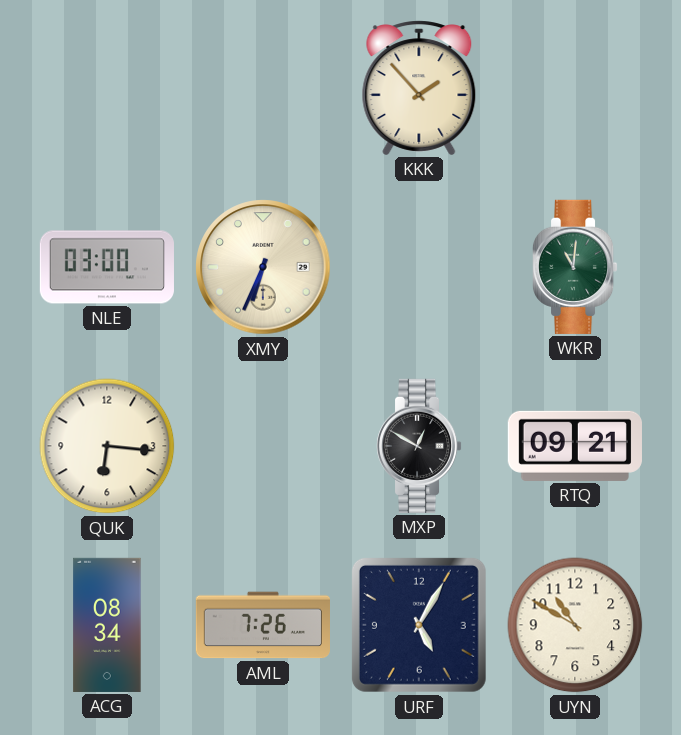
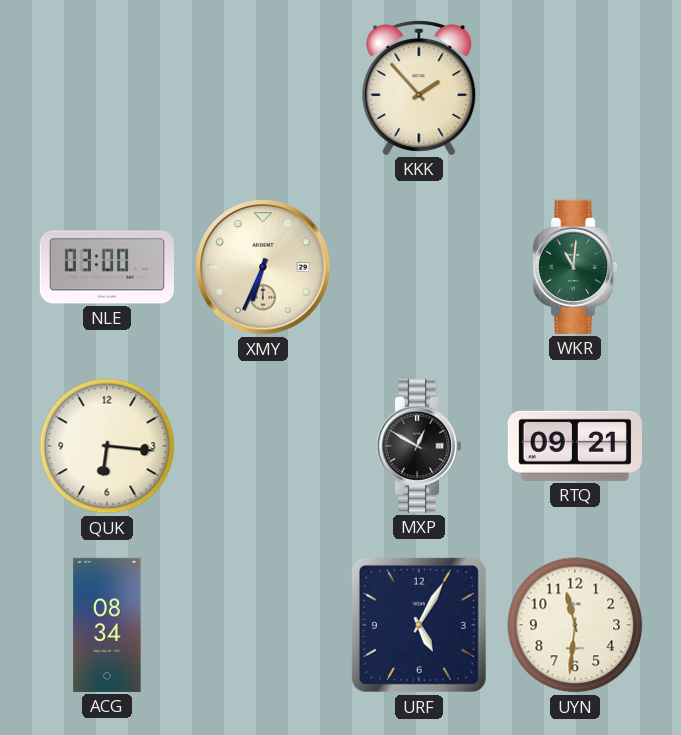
AML: 7:26 -> none
UYN: 10:50 -> 11:31
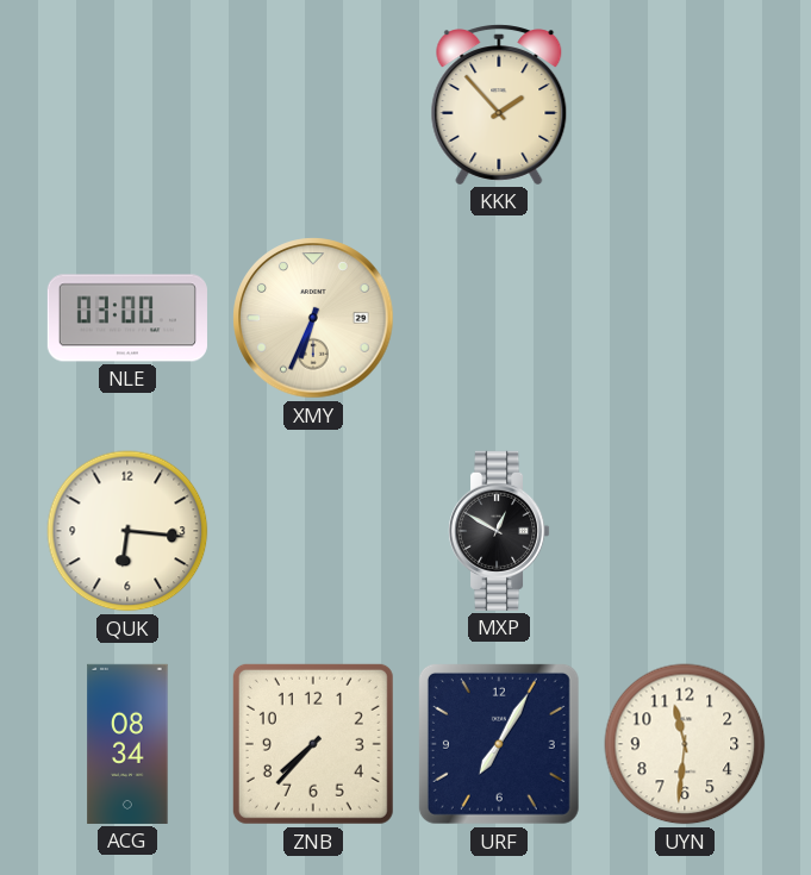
WKR: 11:01 -> none
RTQ: 09:21 -> none
ZNB: none -> 7:37
URF: 5:05 -> 7:05
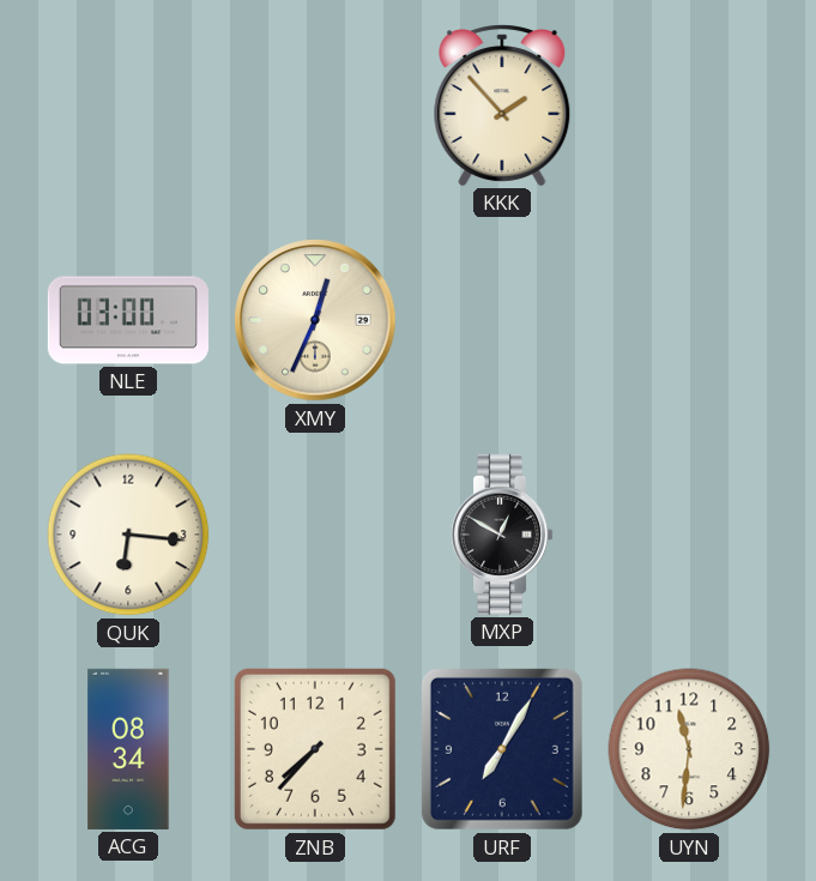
XMY: 6:34 -> 12:34
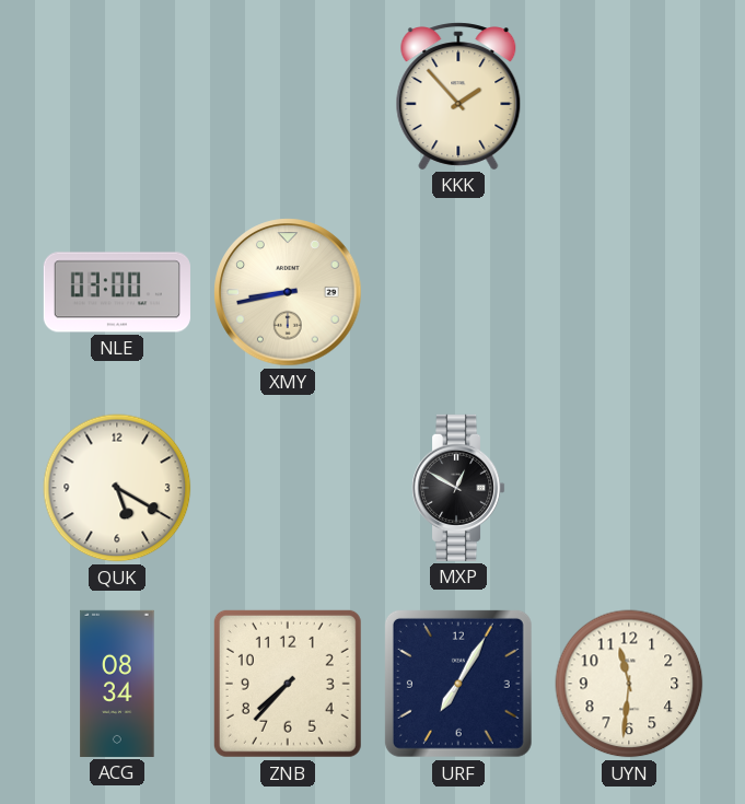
XMY: 12:34 -> 8:43
QUK: 6:16 -> 5:20
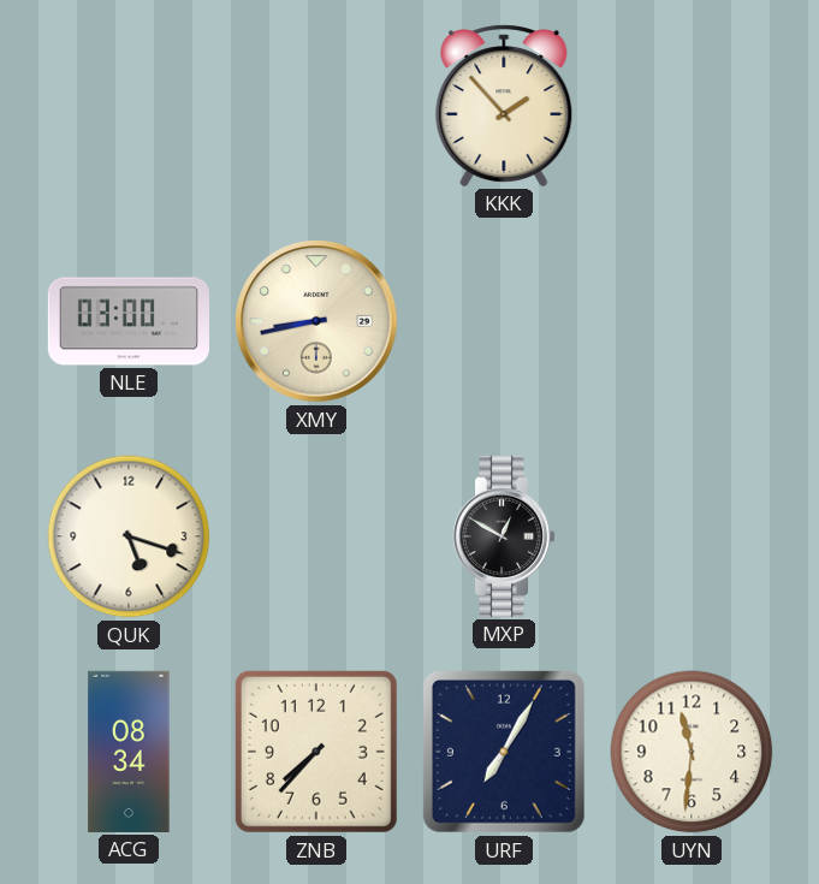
QUK: 5:20 -> 5:18
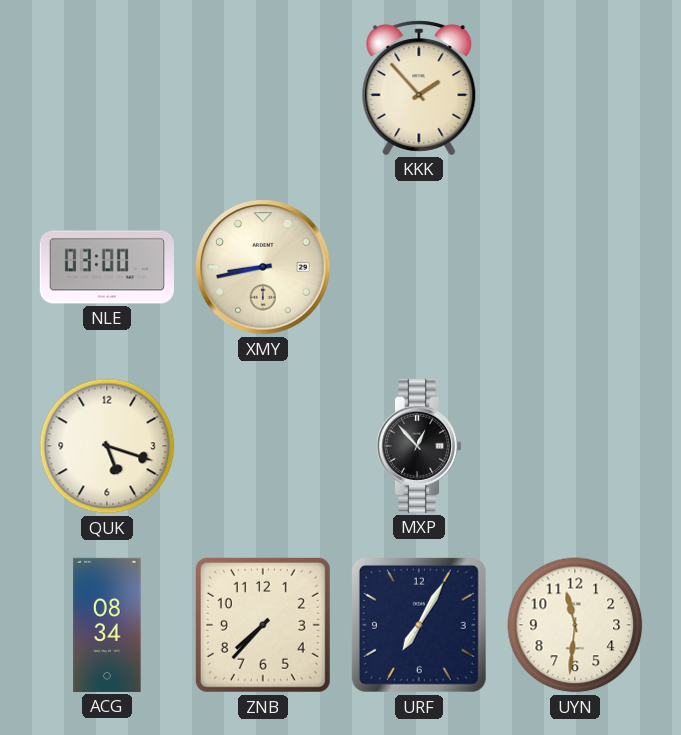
MXP: 12:50 -> 12:53
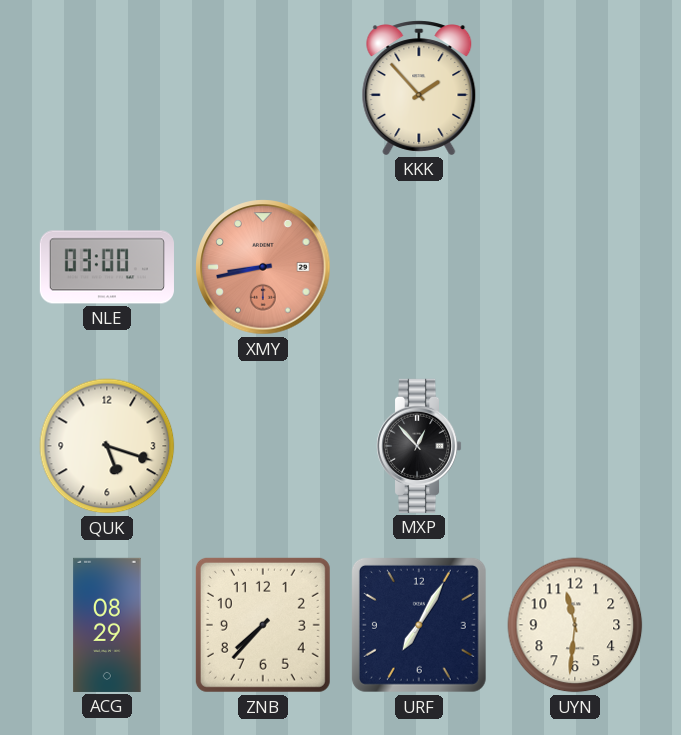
XMY dial: cream -> salmon
ACG: 08:34 -> 08:29
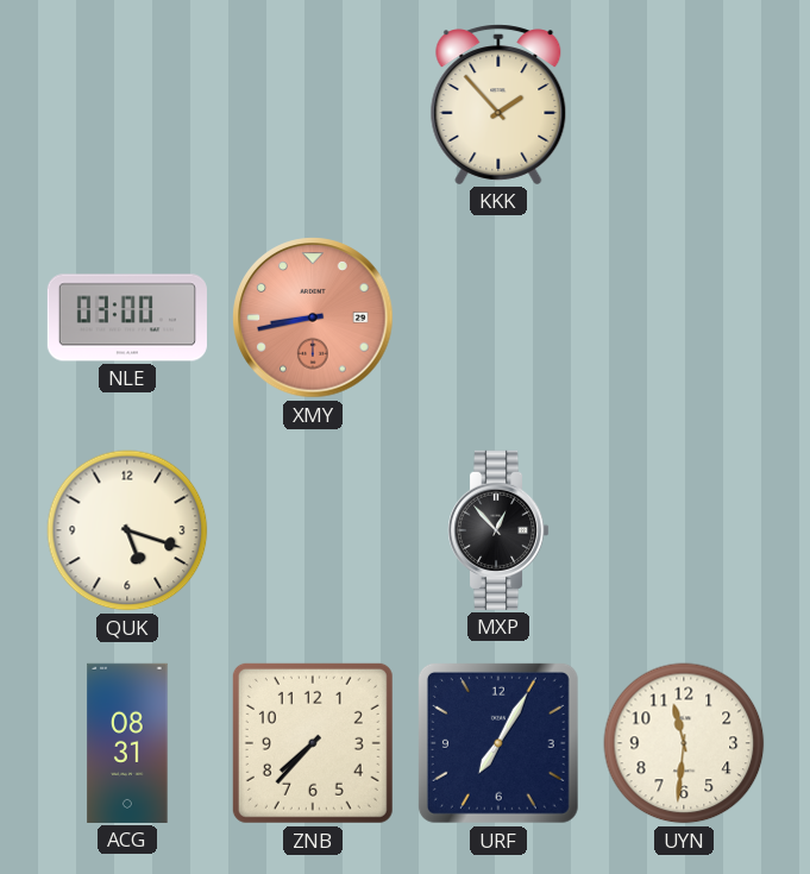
ACG: 08:29 -> 08:31
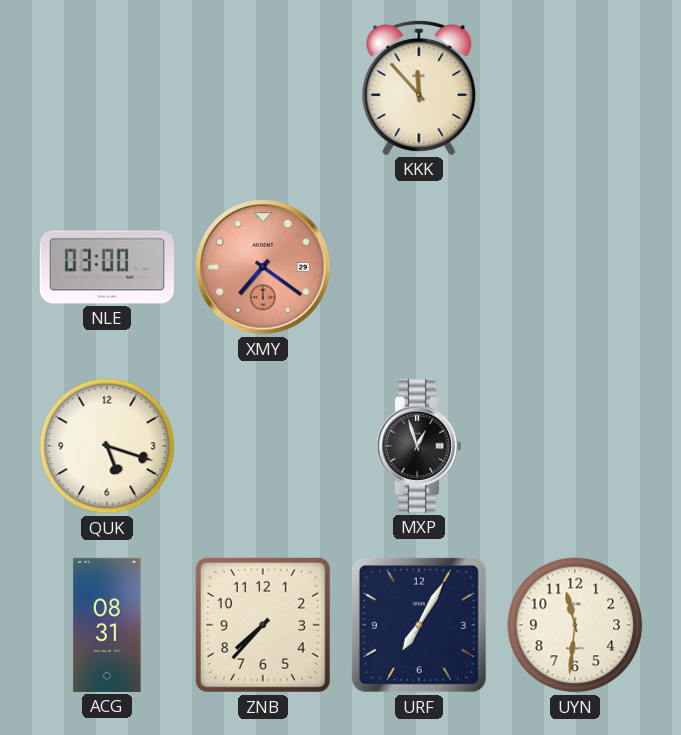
KKK: 1:53 -> 11:53
XMY: 8:43 -> 7:21
MXP: 12:53 -> 12:57
